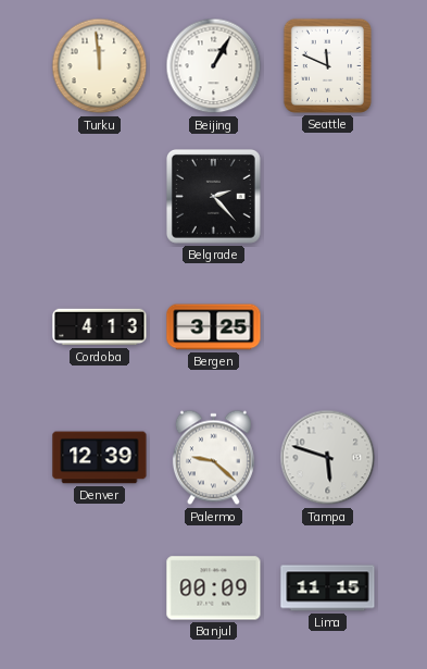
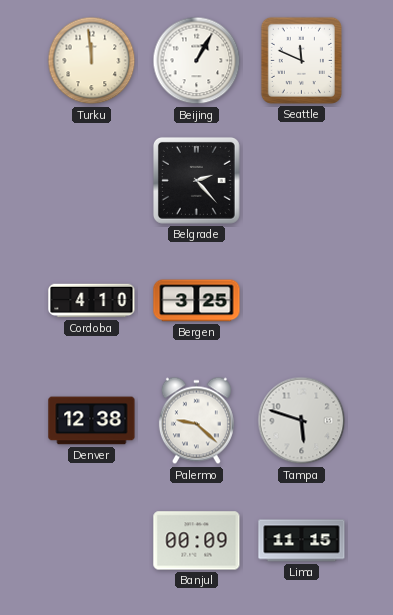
Cordoba: 4:13 -> 4:10
Denver: 12:39 -> 12:38
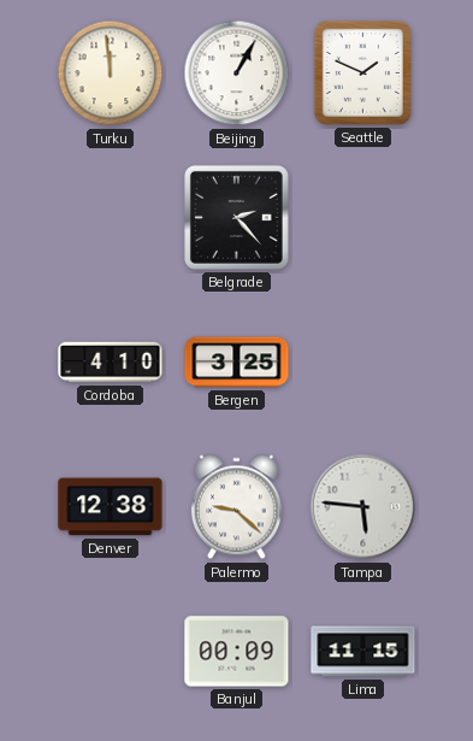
Seattle: 11:49 -> 1:49
Tampa: 5:48 -> 5:46
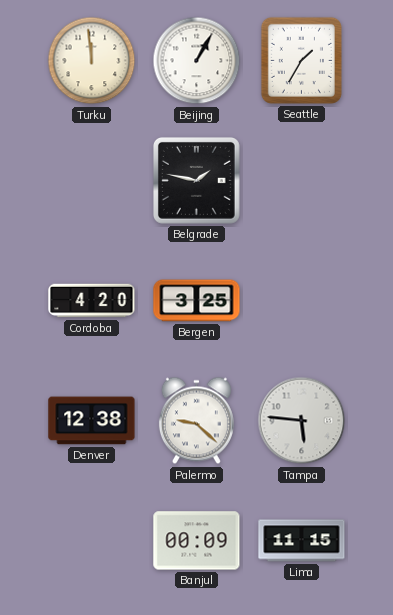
Seattle: 1:49 -> 1:35
Belgrade: 2:23 -> 1:47
Cordoba: 4:10 -> 4:20
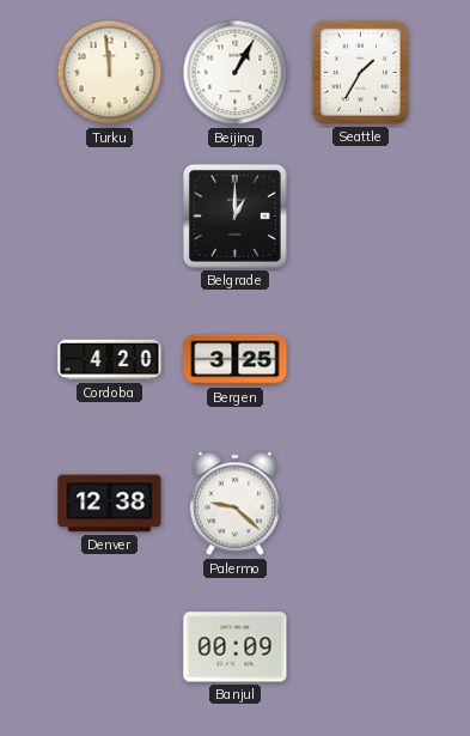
Belgrade: 1:47 -> 1:00
Tampa: 5:46 -> none
Lima: 11:15 -> none
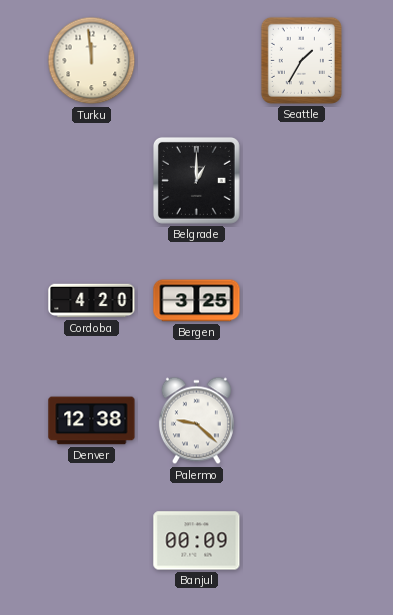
Beijing: 1:05 -> none
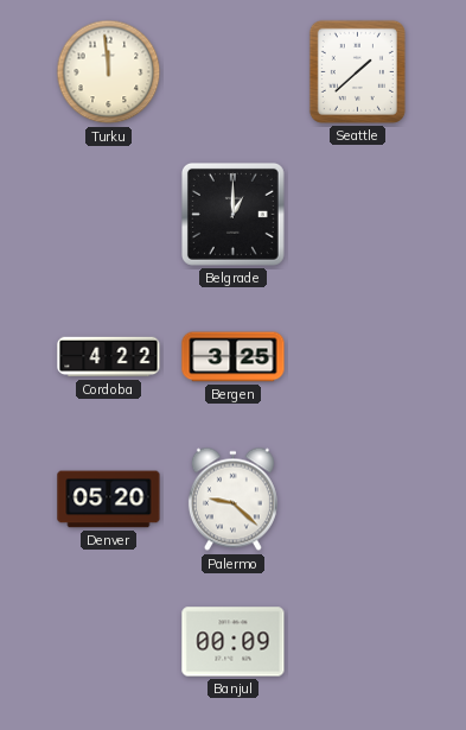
Seattle: 1:35 -> 1:38
Cordoba: 4:20 -> 4:22
Denver: 12:38 -> 05:20
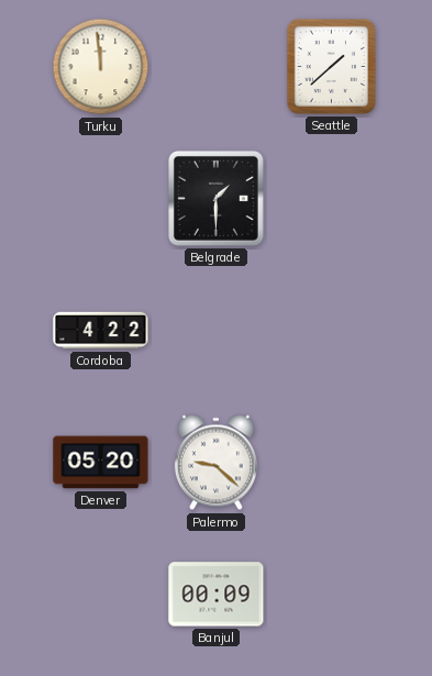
Belgrade: 1:00 -> 1:30
Bergen: 3:25 -> none
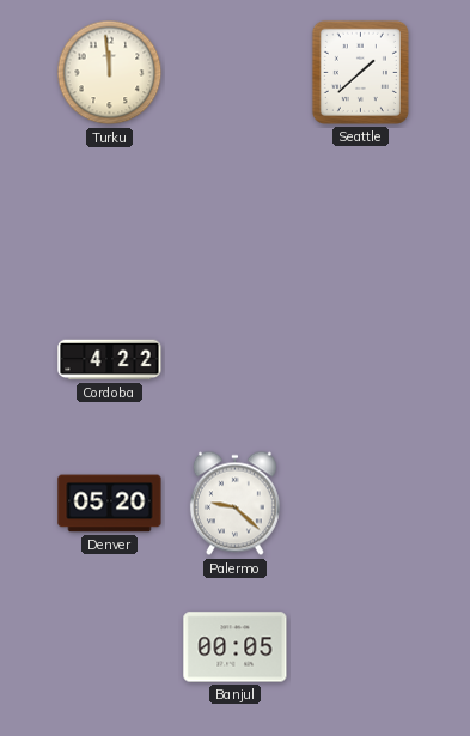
Belgrade: 1:30 -> none
Banjul: 00:09 -> 00:05
